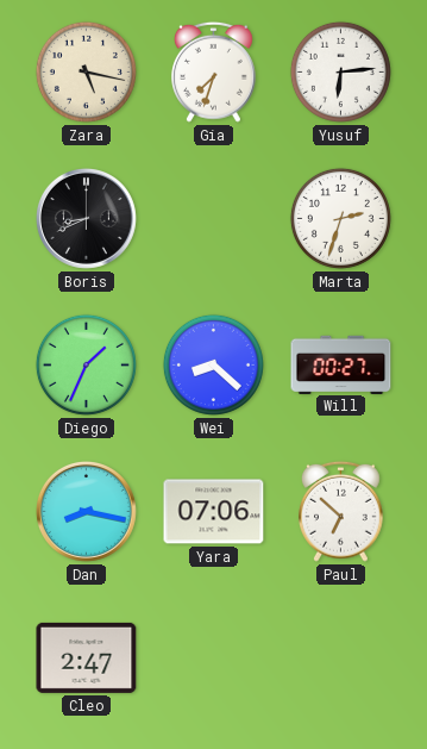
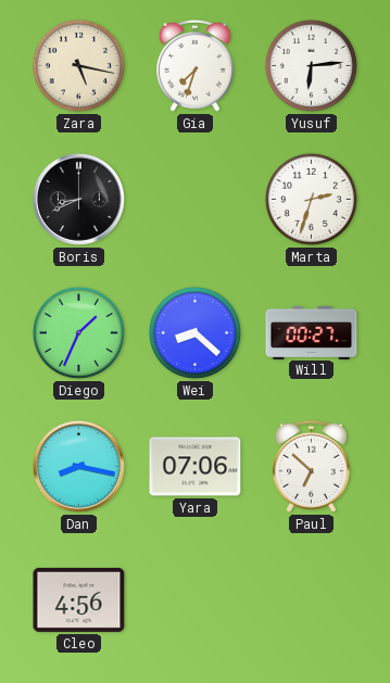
Cleo: 2:47 -> 4:56
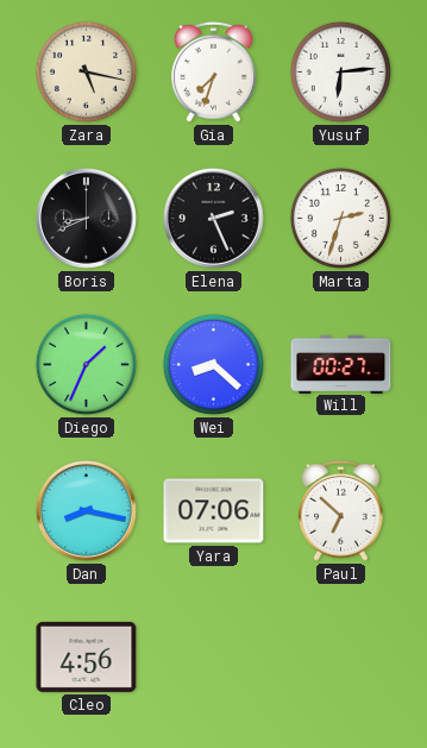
Elena: none -> 2:26
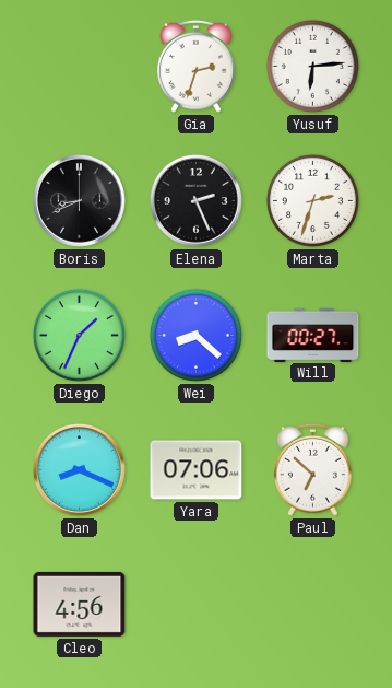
Zara: 5:17 -> none
Gia: 7:33 -> 2:33
Dan: 8:17 -> 8:19
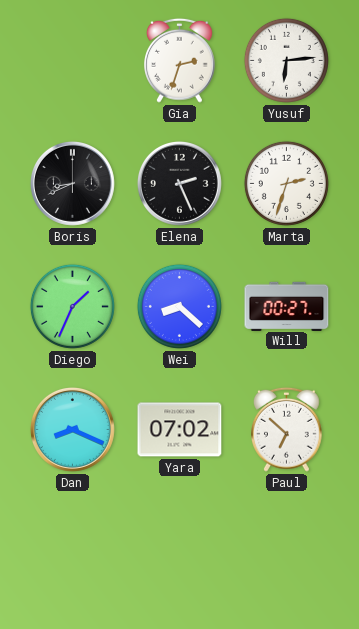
Yara: 07:06 -> 07:02
Cleo: 4:56 -> none
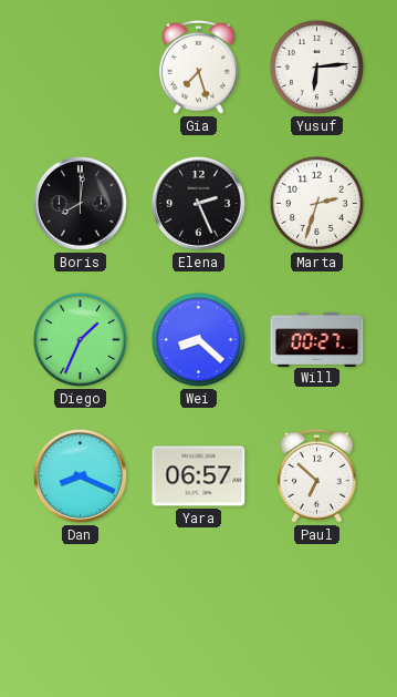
Gia: 2:33 -> 7:27
Boris: 8:41 -> 8:01
Yara: 07:02 -> 06:57
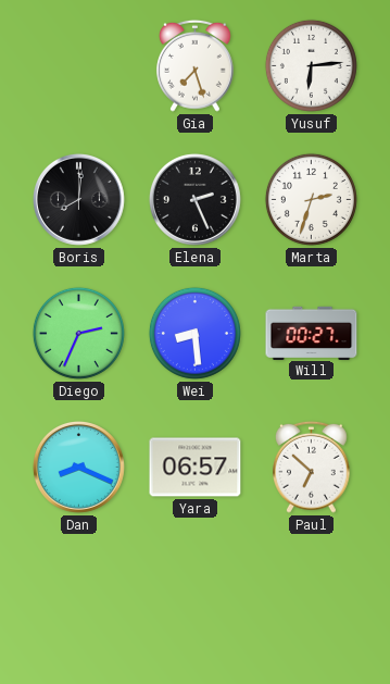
Diego: 1:34 -> 2:34
Wei: 8:22 -> 8:29
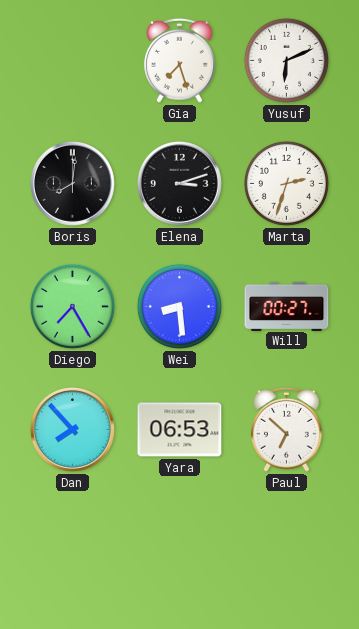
Yusuf: 6:14 -> 6:11
Elena: 2:26 -> 3:12
Diego: 2:34 -> 7:25
Dan: 8:19 -> 7:53
Yara: 06:57 -> 06:53
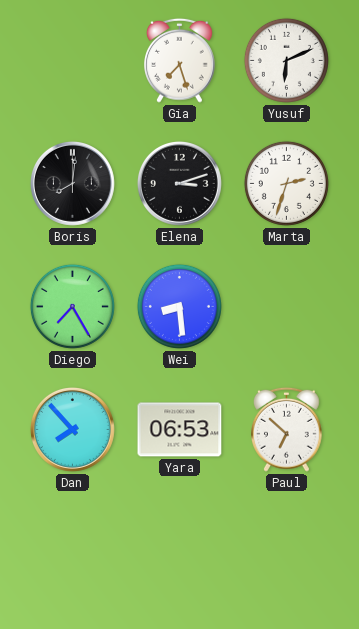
Will: 00:27 -> none
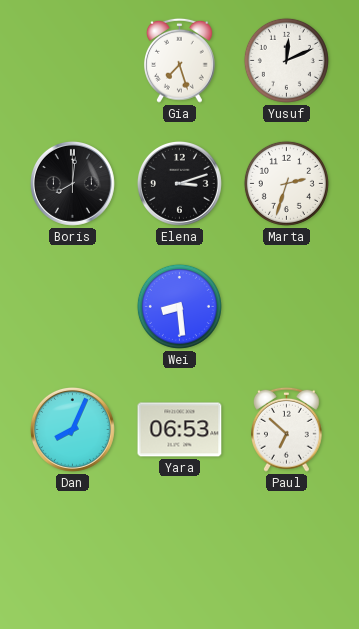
Yusuf: 6:11 -> 12:11
Diego: 7:25 -> none
Dan: 7:53 -> 8:04
